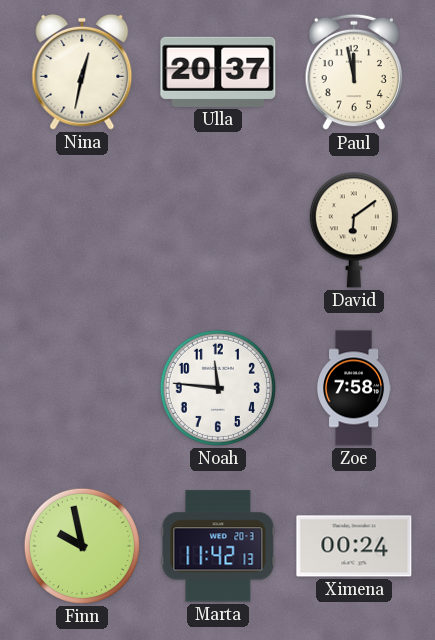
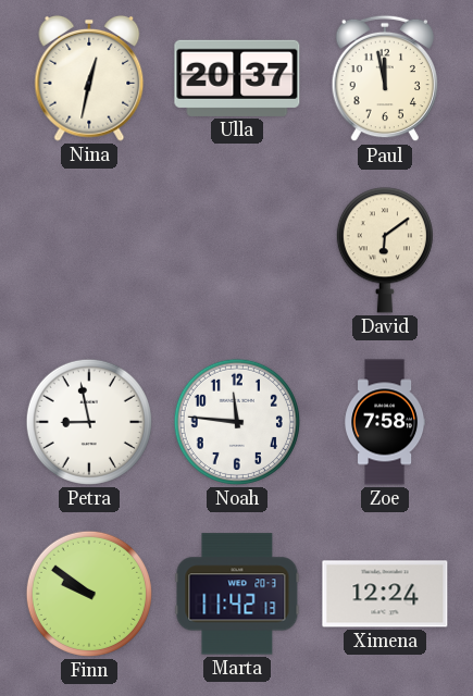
Petra: none -> 8:58
Finn: 9:58 -> 9:51
Ximena: 00:24 -> 12:24
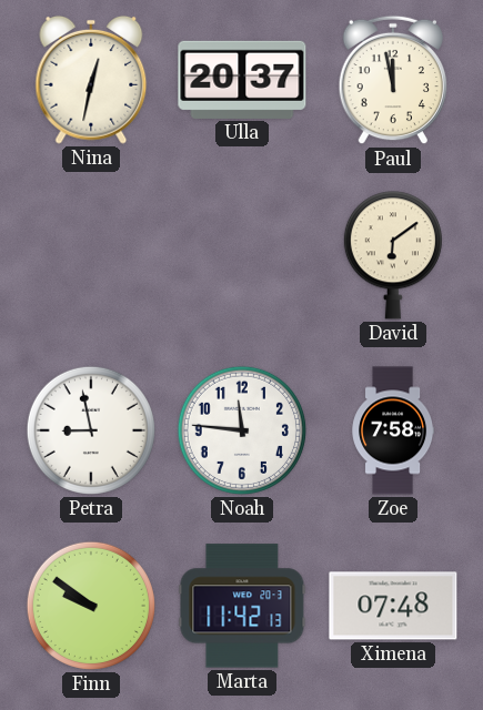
Ximena: 12:24 -> 07:48
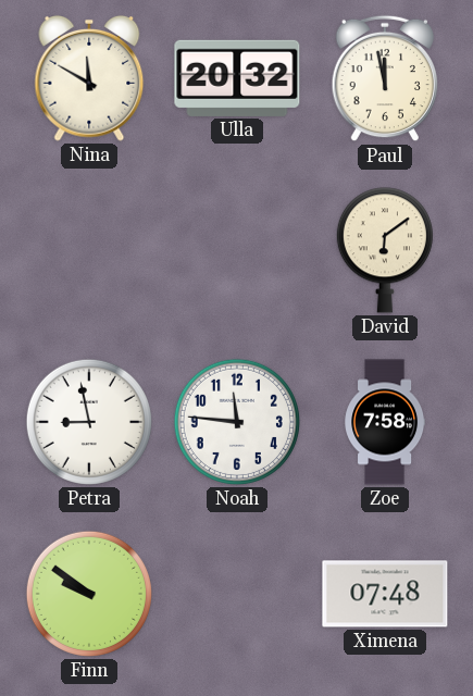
Nina: 12:32 -> 11:50
Ulla: 20:37 -> 20:32
Marta: 11:42 -> none
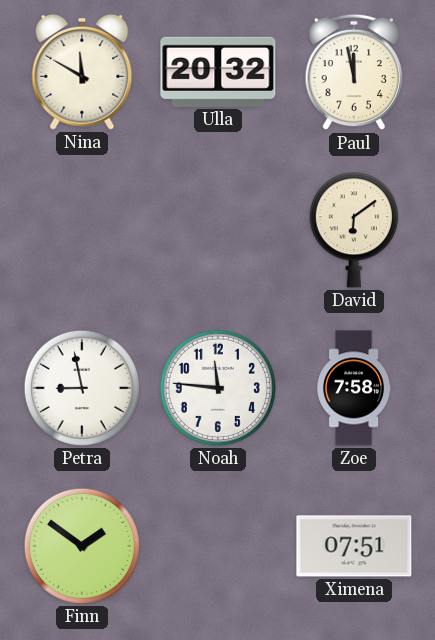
Finn: 9:51 -> 1:51
Ximena: 07:48 -> 07:51
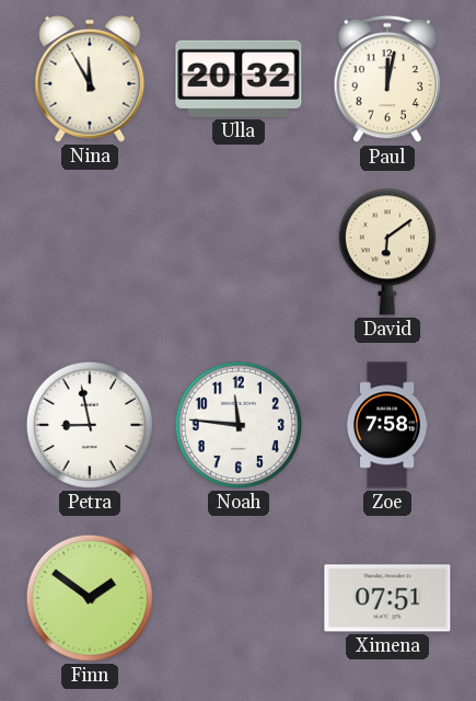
Nina: 11:50 -> 11:55
Paul: 11:58 -> 12:02
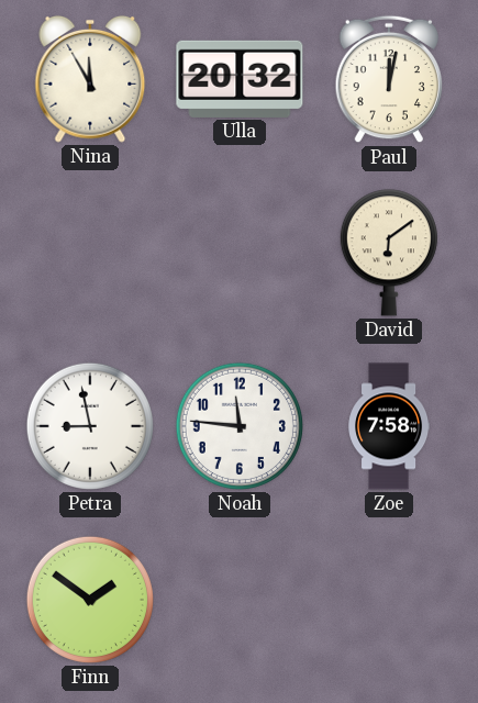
Ximena: 07:51 -> none
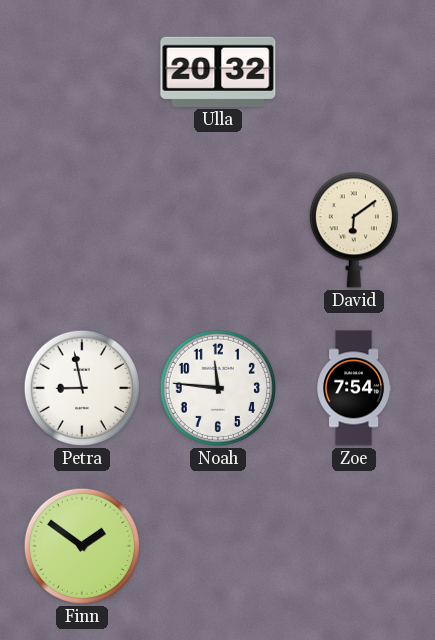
Nina: 11:55 -> none
Paul: 12:02 -> none
Zoe: 7:58 -> 7:54
